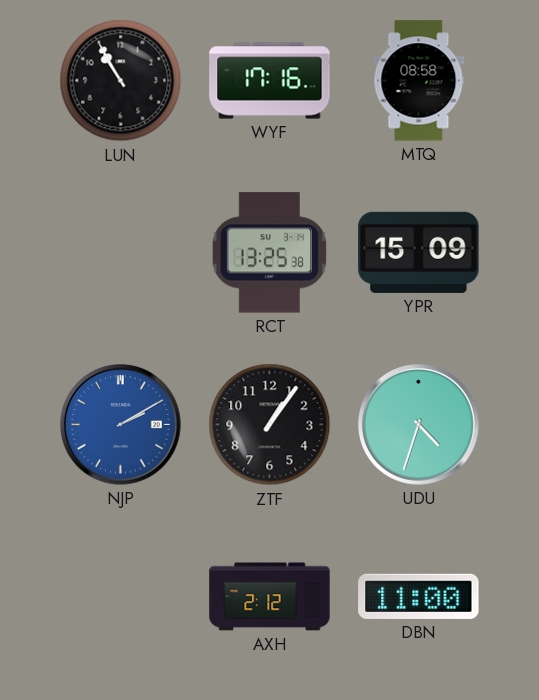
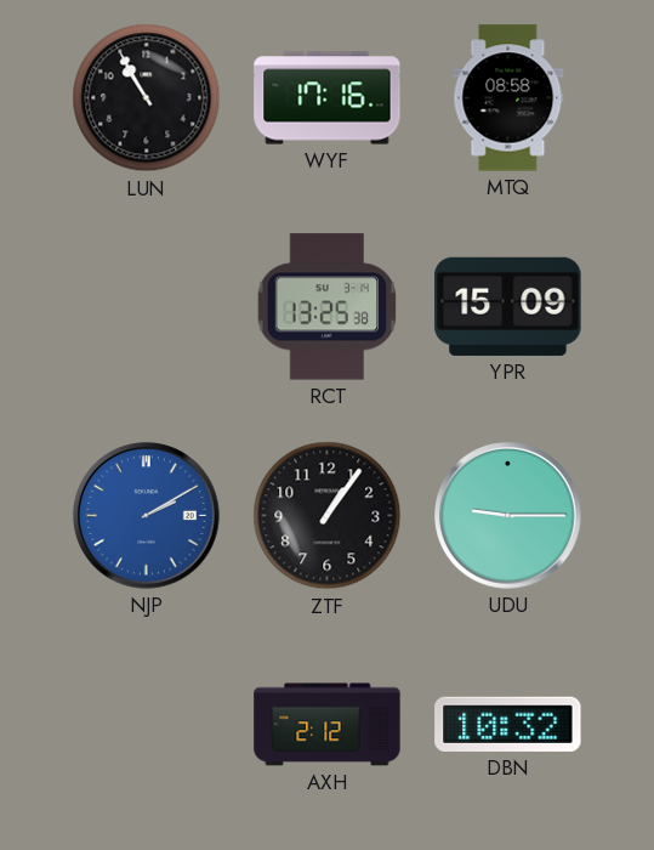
UDU: 4:33 -> 9:15
DBN: 11:00 -> 10:32
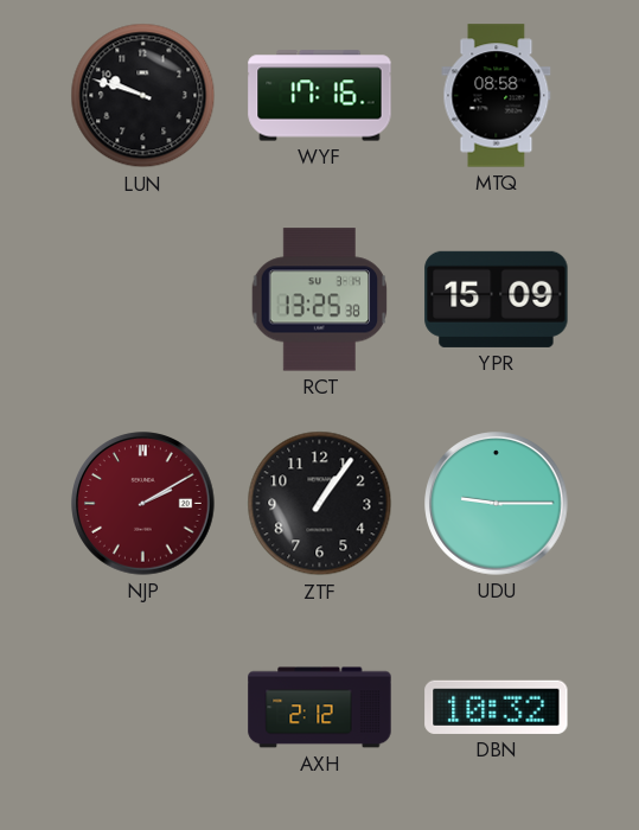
LUN: 10:55 -> 9:48
NJP dial: blue -> burgundy
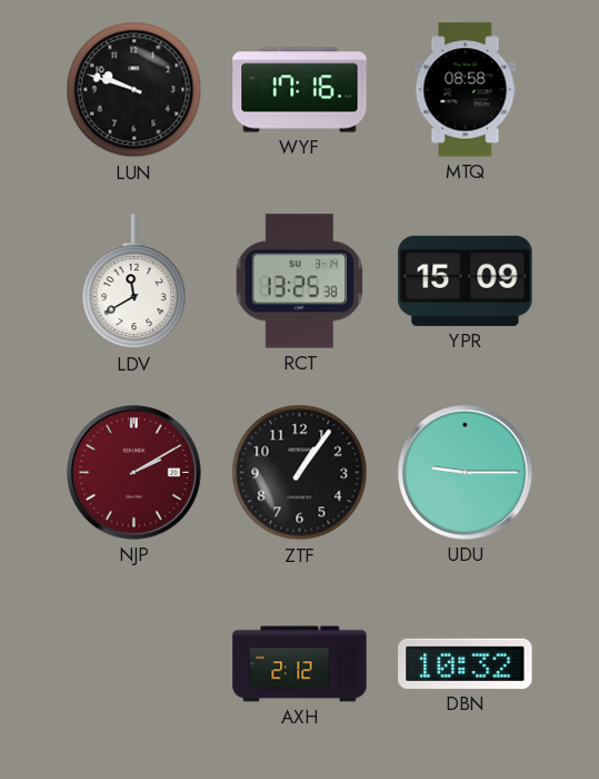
LDV: none -> 11:40
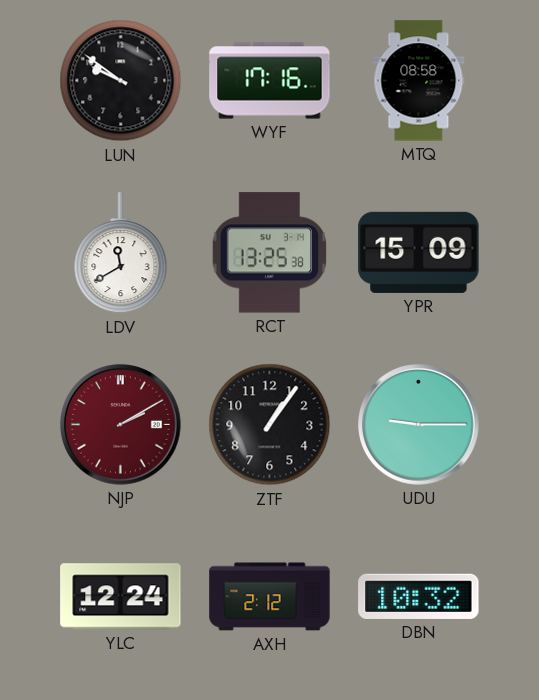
LUN: 9:48 -> 9:51
YLC: none -> 12:24
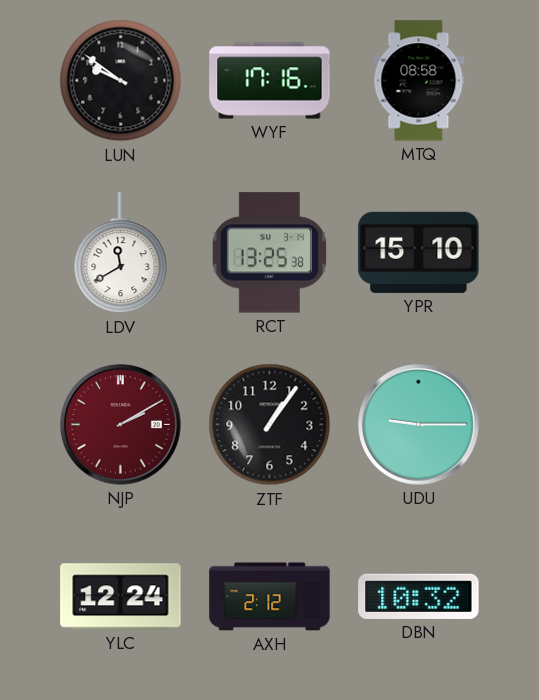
YPR: 15:09 -> 15:10
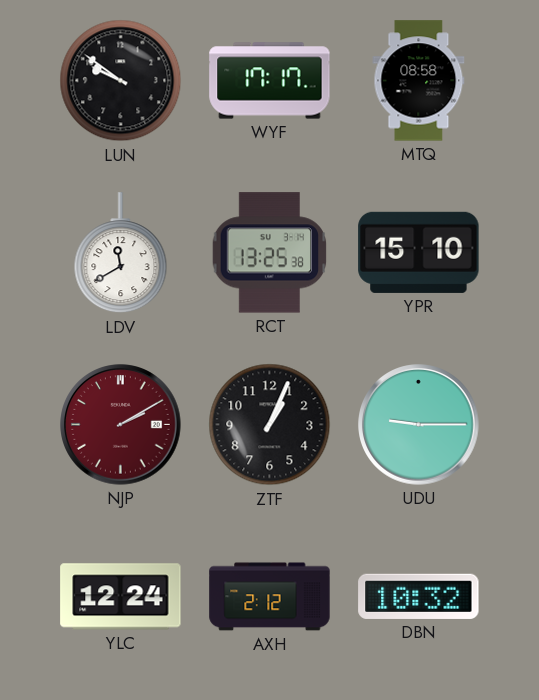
WYF: 17:16 -> 17:17
ZTF: 1:06 -> 1:04
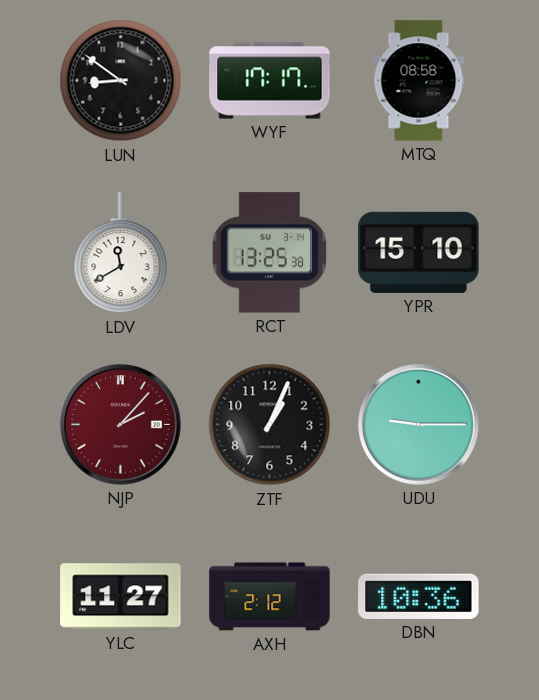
LUN: 9:51 -> 8:51
NJP: 2:10 -> 2:07
YLC: 12:24 -> 11:27
DBN: 10:32 -> 10:36
